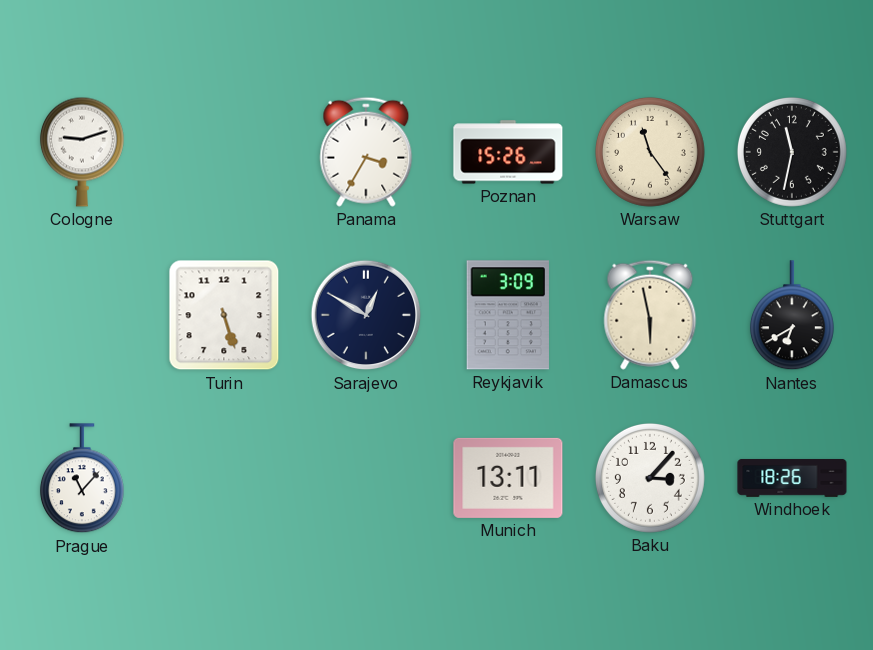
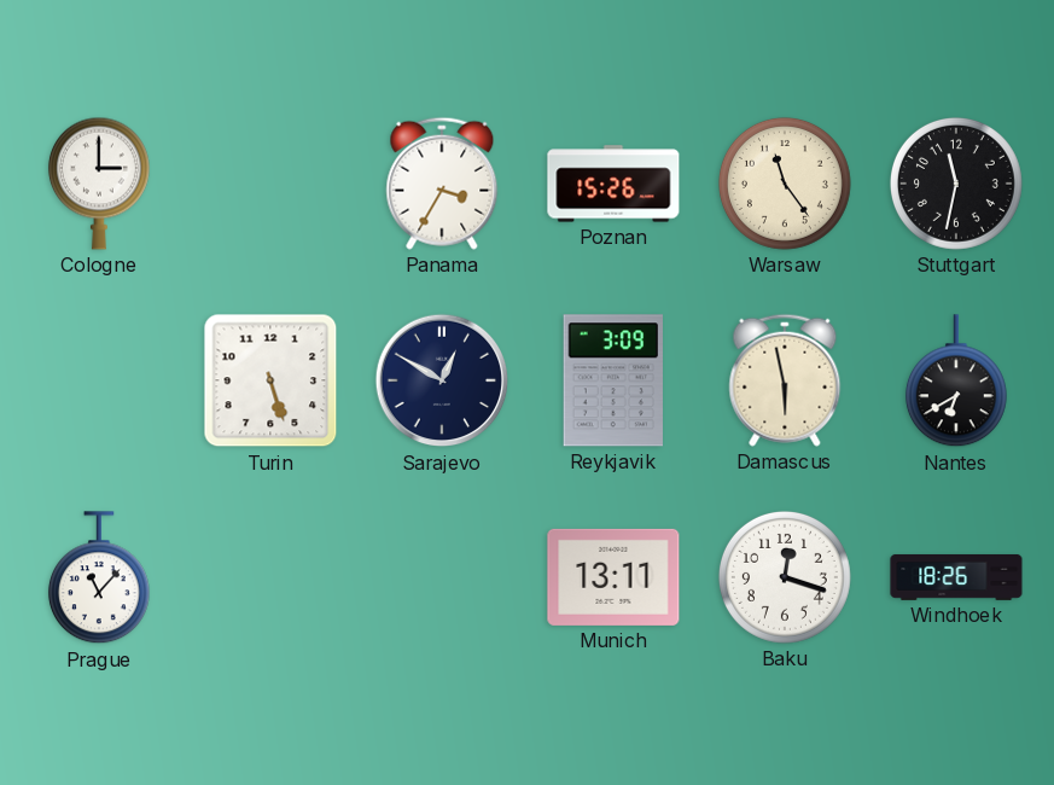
Cologne: 9:12 -> 3:00
Baku: 3:07 -> 12:18
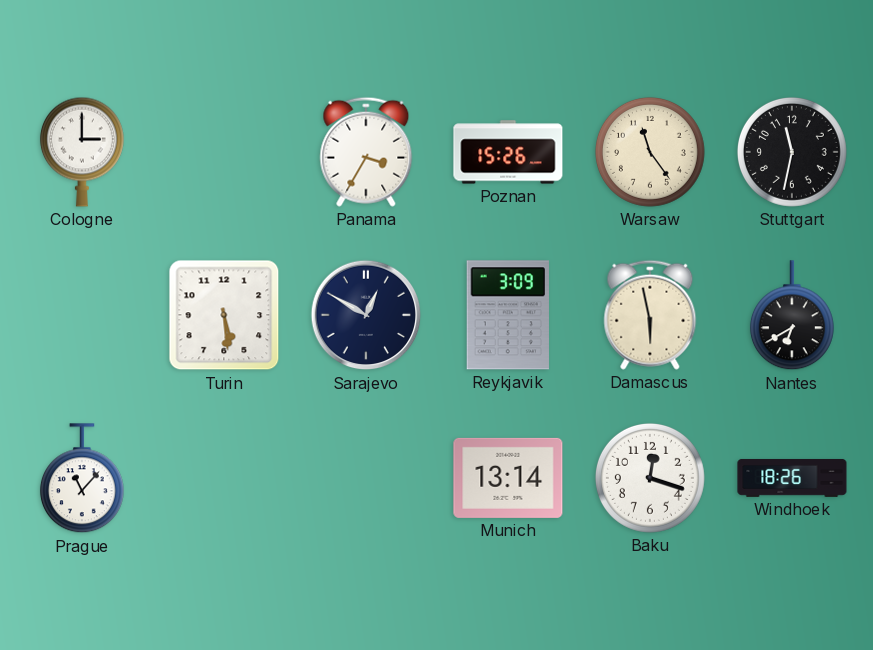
Turin: 5:27 -> 5:29
Munich: 13:11 -> 13:14
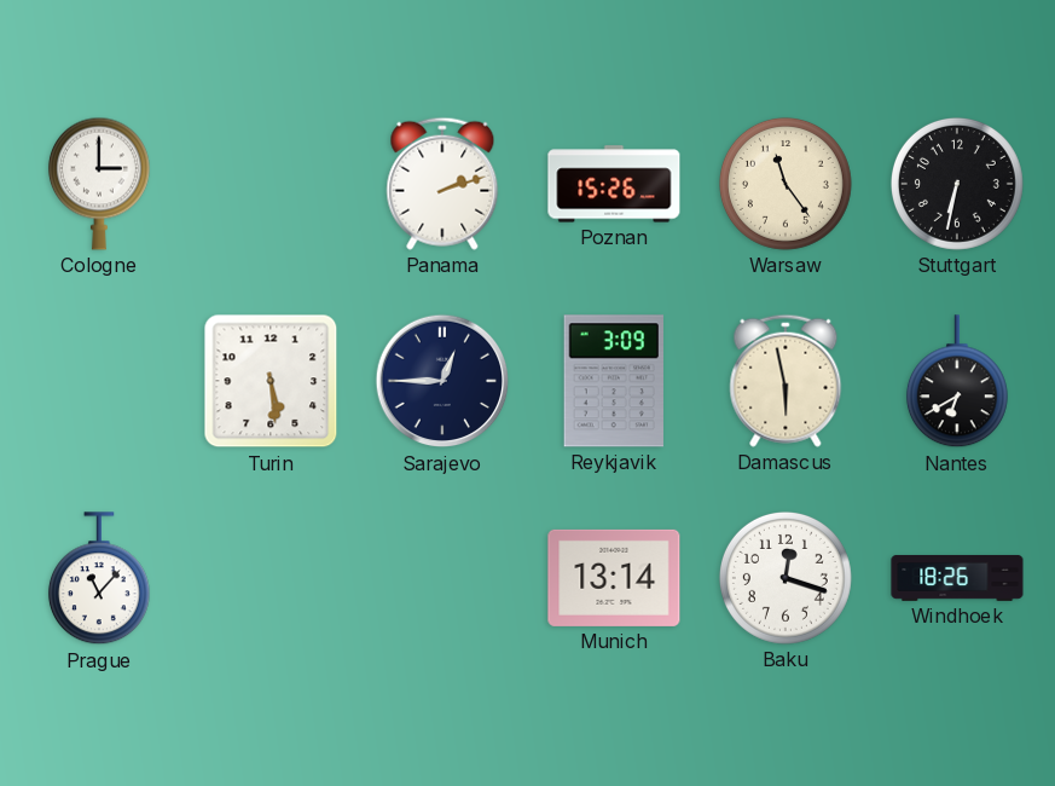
Panama: 3:35 -> 2:12
Stuttgart: 11:32 -> 6:32
Sarajevo: 12:50 -> 12:45
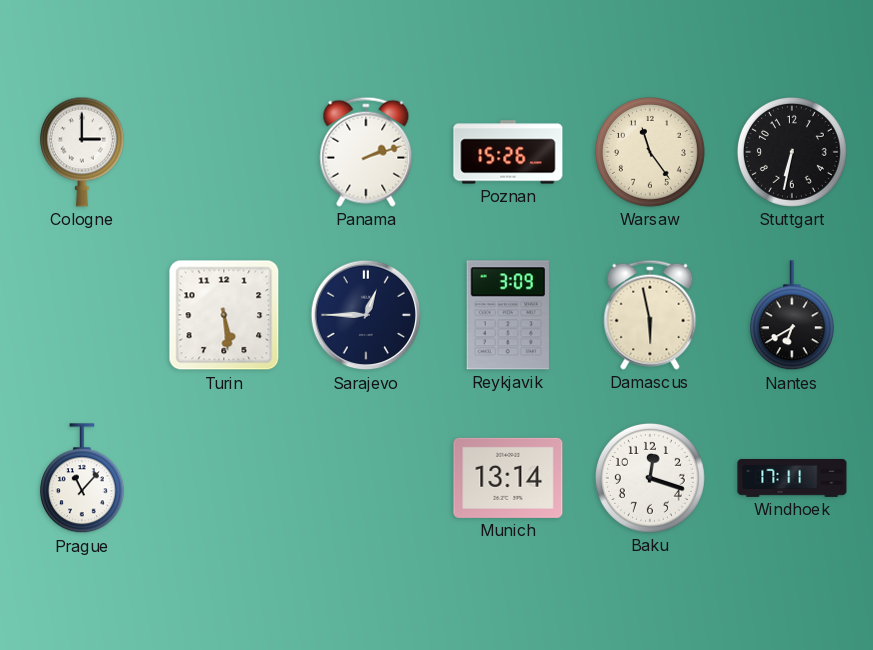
Windhoek: 18:26 -> 17:11
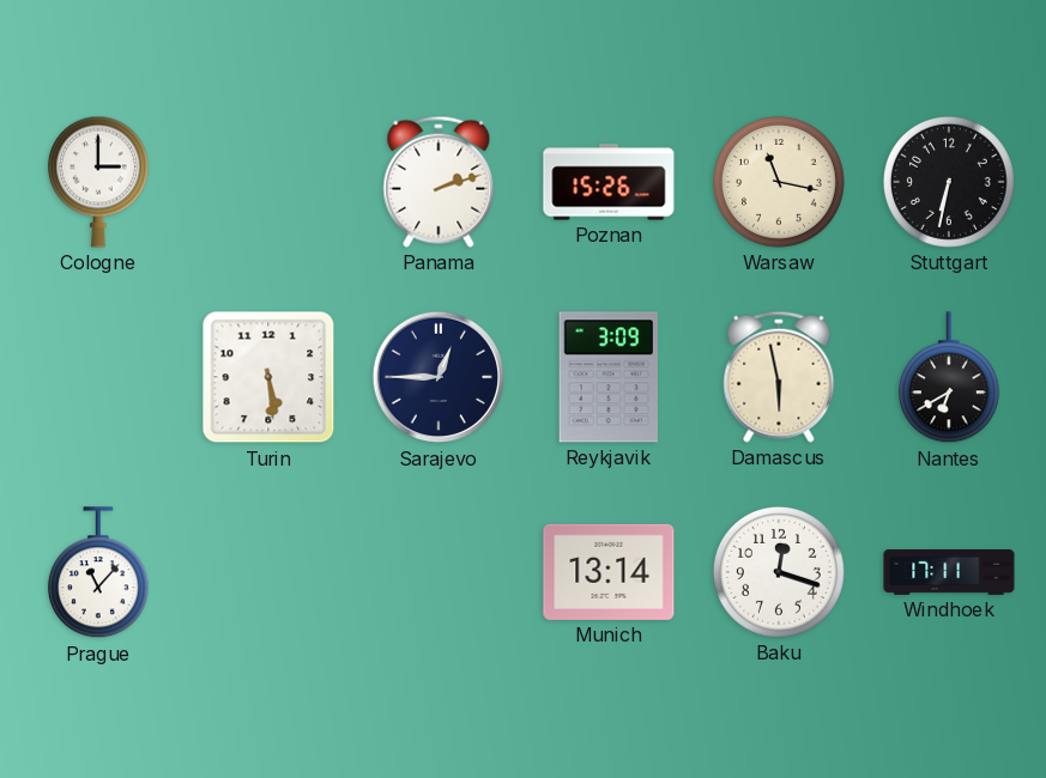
Warsaw: 11:24 -> 11:17
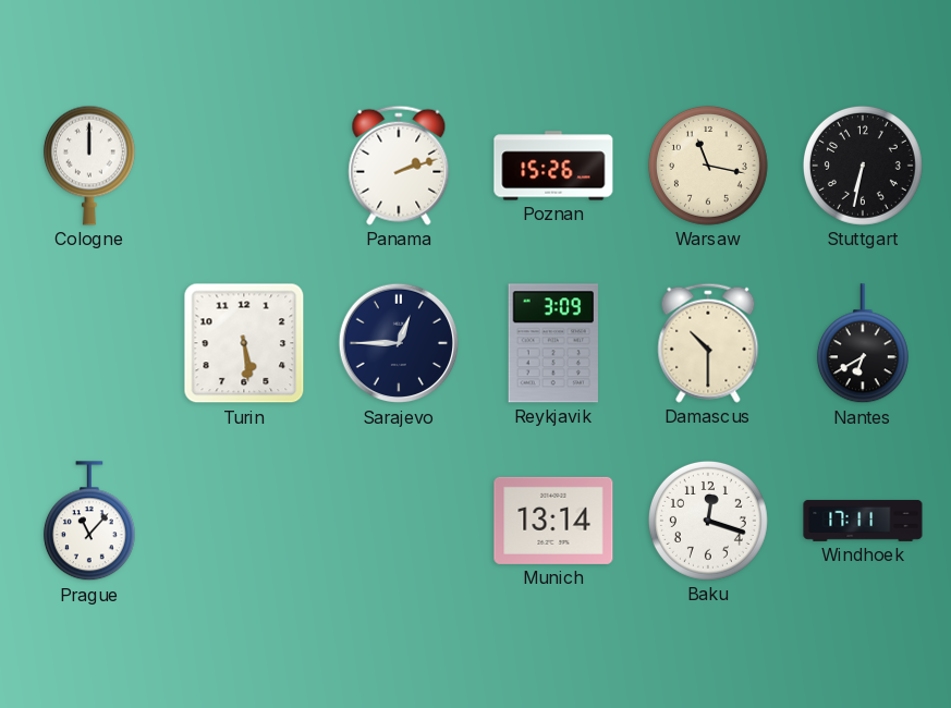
Cologne: 3:00 -> 12:00
Damascus: 5:58 -> 10:30
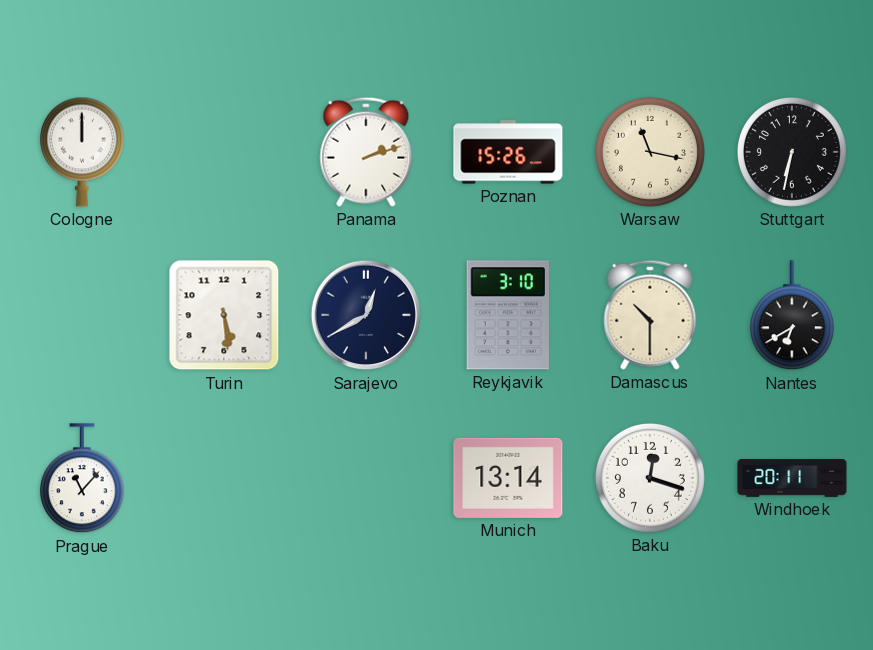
Sarajevo: 12:45 -> 12:40
Reykjavik: 3:09 -> 3:10
Windhoek: 17:11 -> 20:11
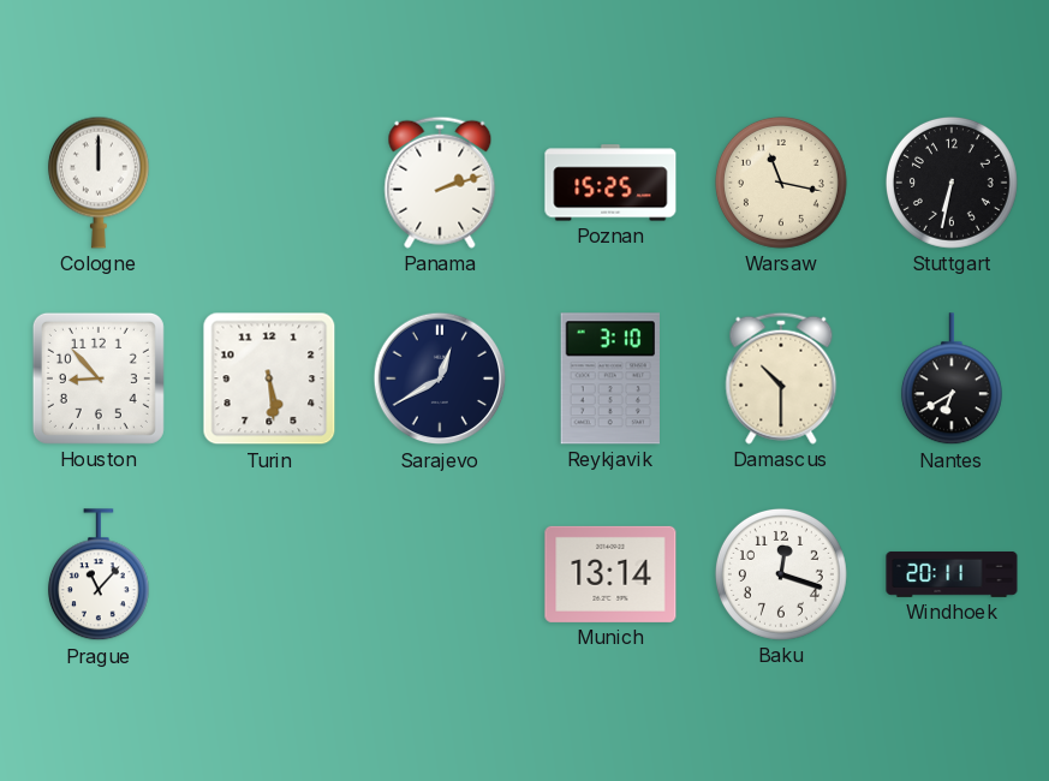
Poznan: 15:26 -> 15:25
Houston: none -> 8:53
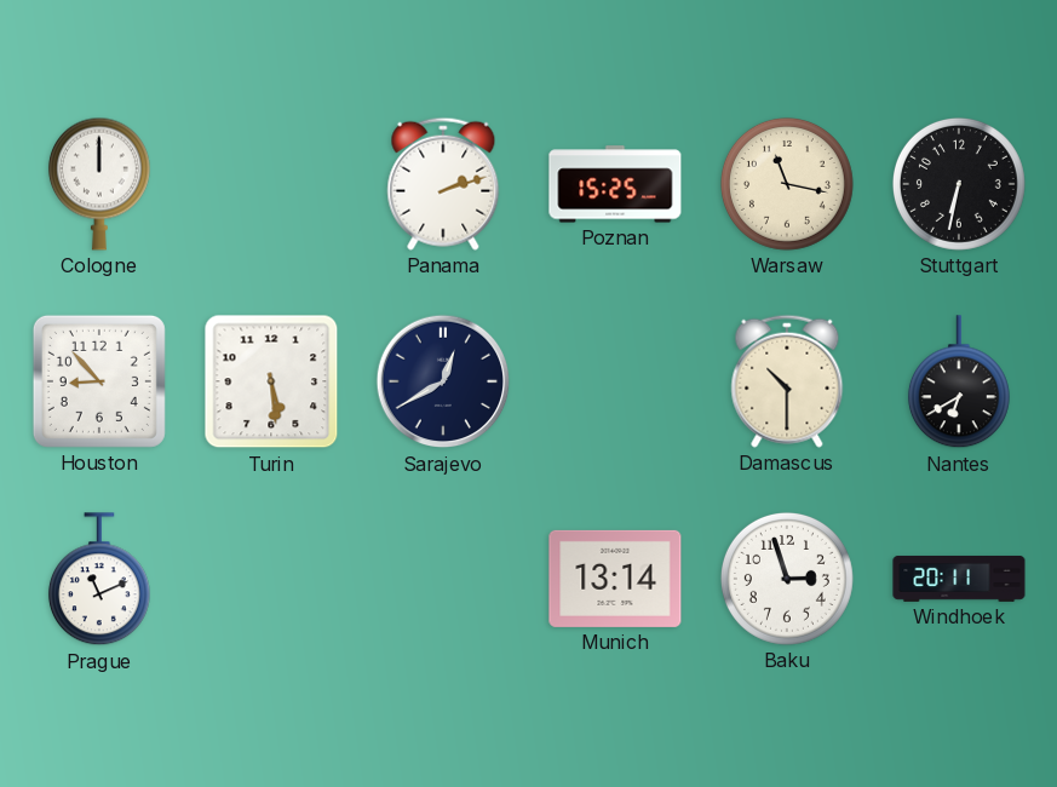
Reykjavik: 3:10 -> none
Prague: 11:07 -> 11:11
Baku: 12:18 -> 2:57
